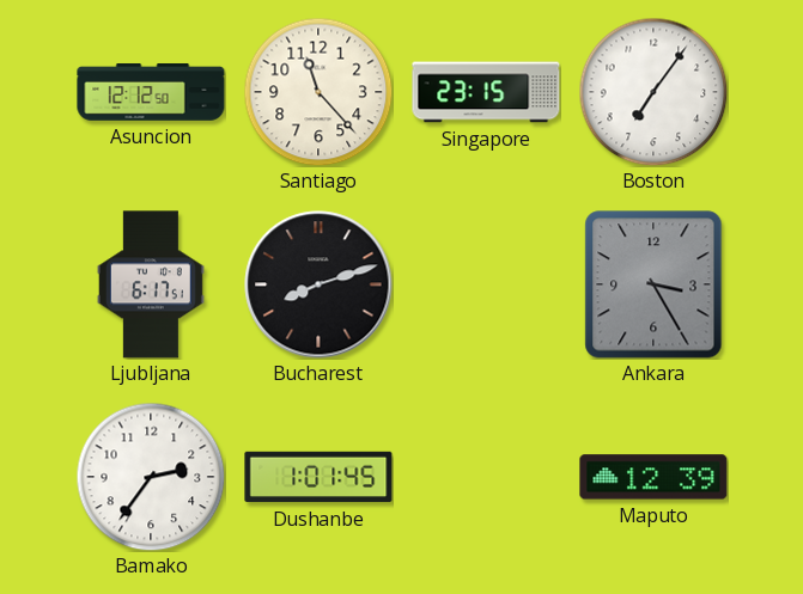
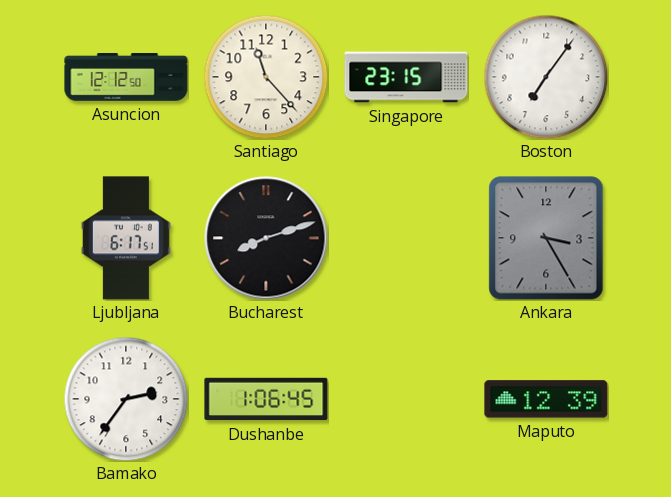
Dushanbe: 1:01 -> 1:06
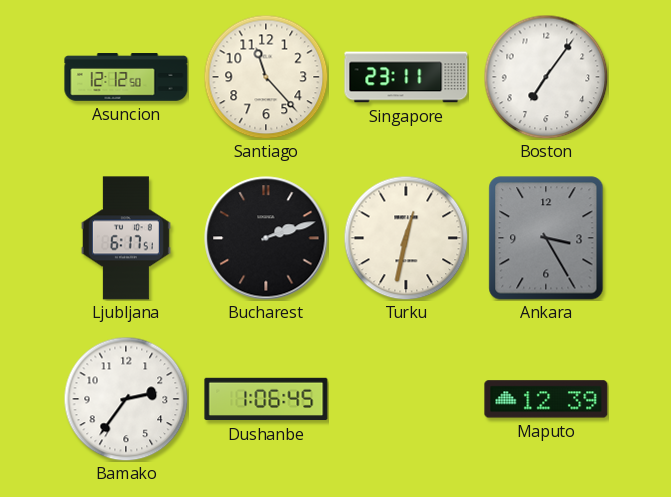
Singapore: 23:15 -> 23:11
Bucharest: 8:12 -> 2:12
Turku: none -> 12:32
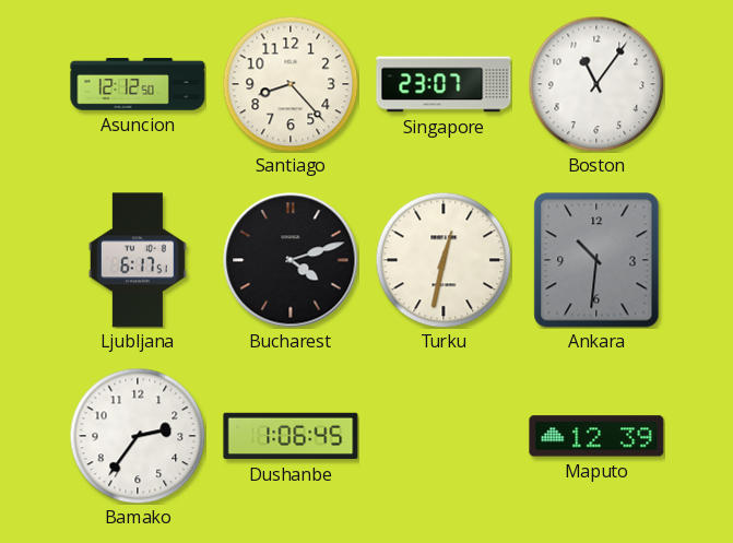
Santiago: 11:23 -> 8:23
Singapore: 23:11 -> 23:07
Boston: 7:06 -> 11:06
Bucharest: 2:12 -> 4:12
Ankara: 3:25 -> 10:31
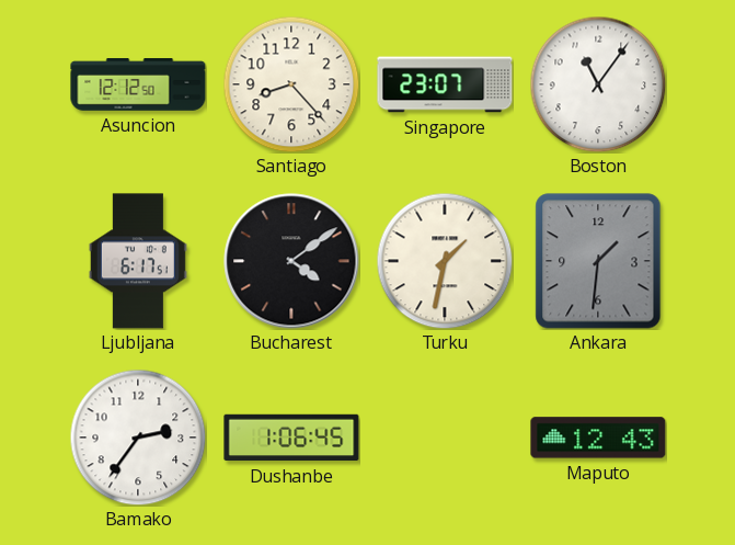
Bucharest: 4:12 -> 4:09
Turku: 12:32 -> 1:32
Ankara: 10:31 -> 1:31
Maputo: 12:39 -> 12:43
